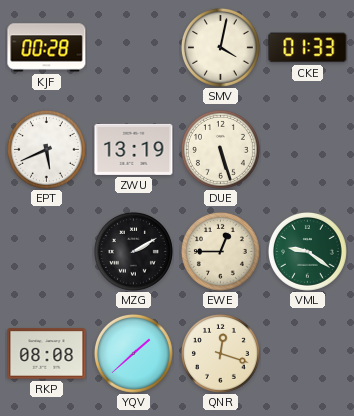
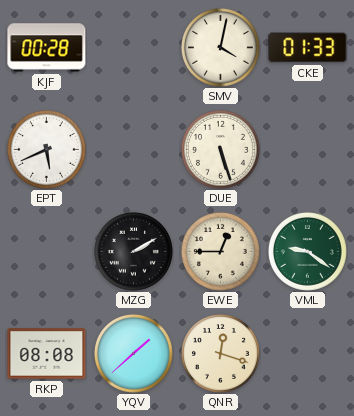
ZWU: 13:19 -> none
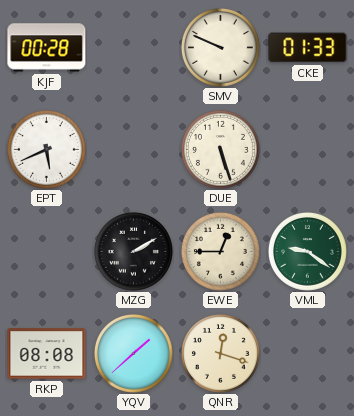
SMV: 4:02 -> 9:49
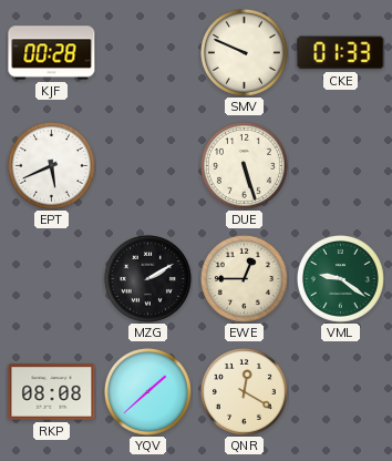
QNR: 12:18 -> 12:20
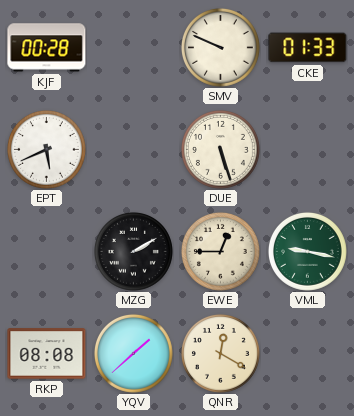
VML: 9:21 -> 9:17
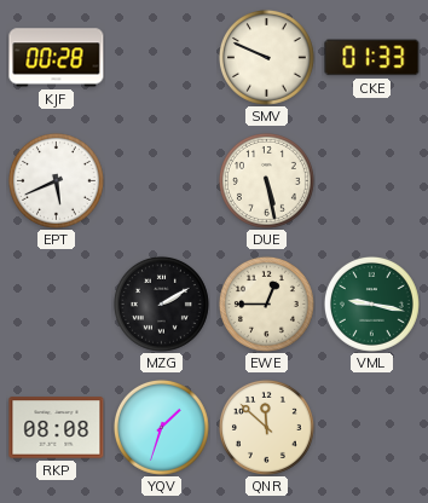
DUE: 5:27 -> 5:28
YQV: 1:38 -> 1:33
QNR: 12:20 -> 11:52
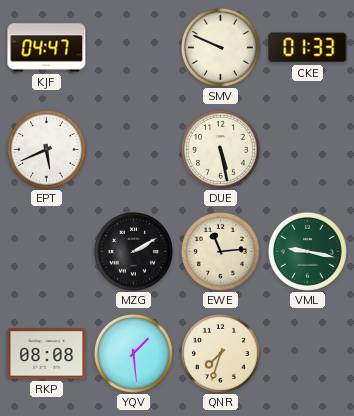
KJF: 00:28 -> 04:47
EWE: 12:45 -> 11:14
YQV: 1:33 -> 1:29
QNR: 11:52 -> 7:33
